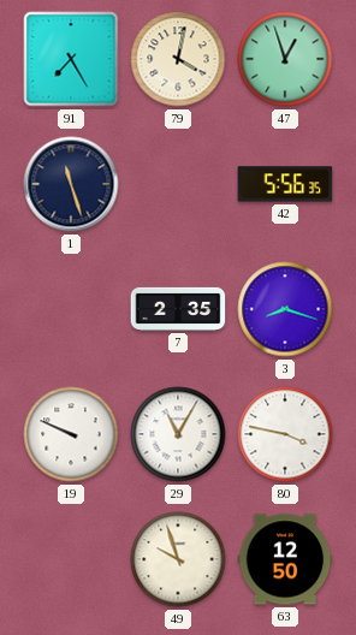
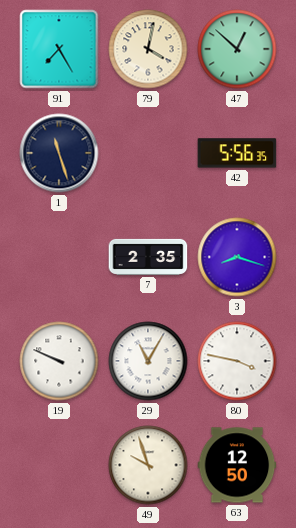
47: 12:57 -> 12:52
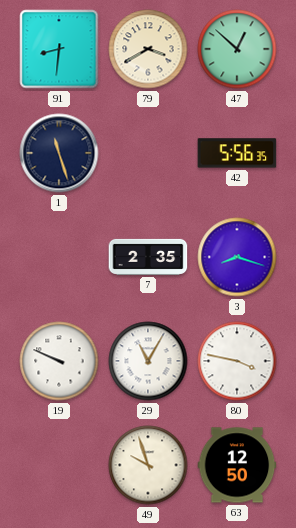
91: 7:25 -> 8:31
79: 4:02 -> 3:40
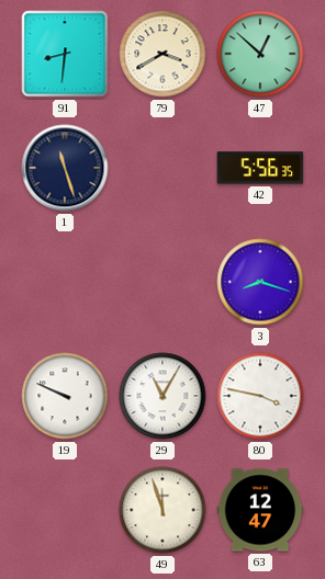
7: 2:35 -> none
49: 9:57 -> 11:57
63: 12:50 -> 12:47
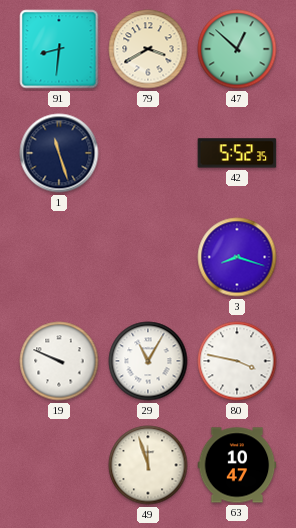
42: 5:56 -> 5:52
63: 12:47 -> 10:47
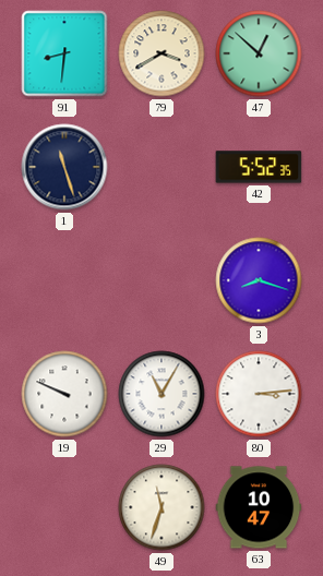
80: 3:47 -> 3:14
49: 11:57 -> 11:33
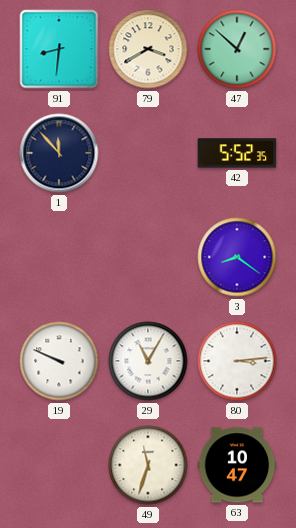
1: 11:27 -> 11:53
3: 8:18 -> 8:21
